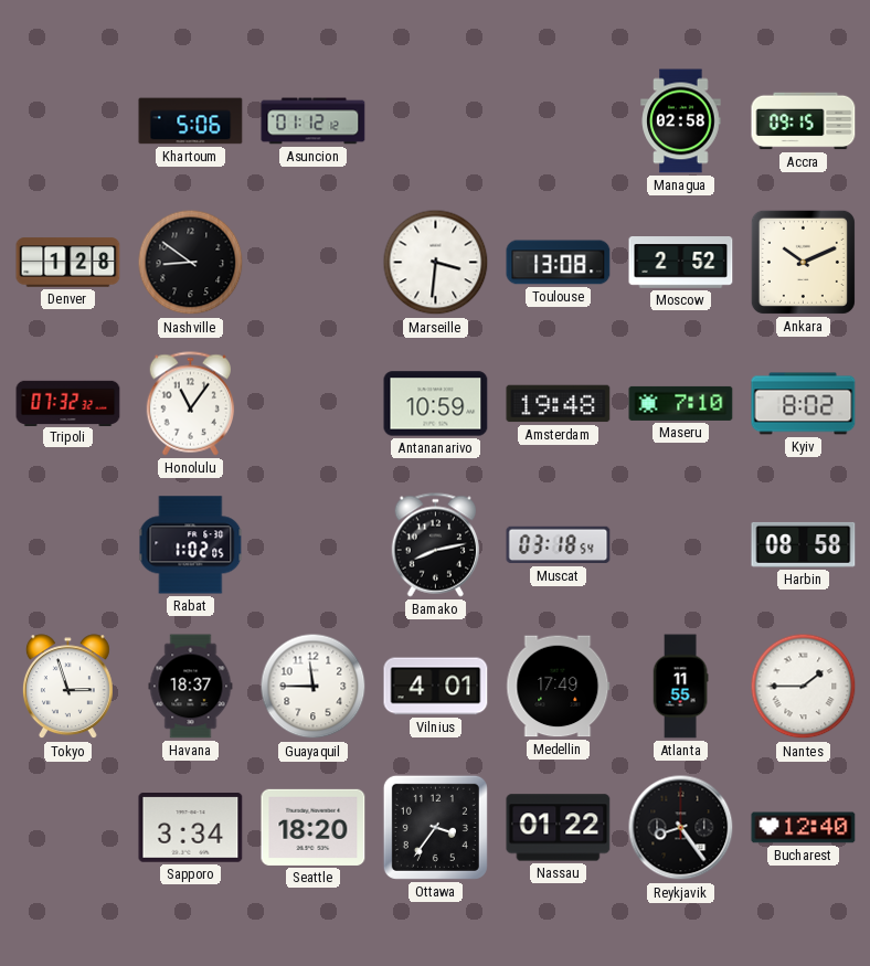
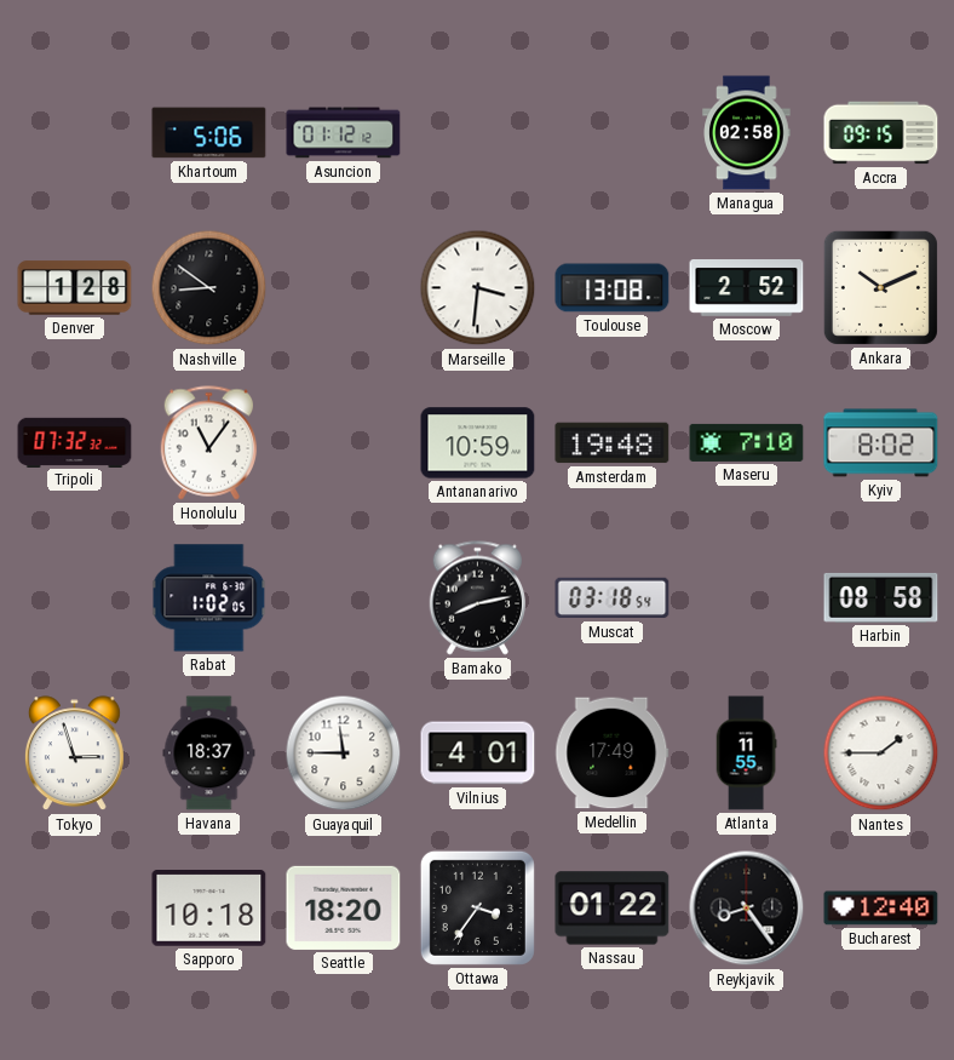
Sapporo: 3:34 -> 10:18
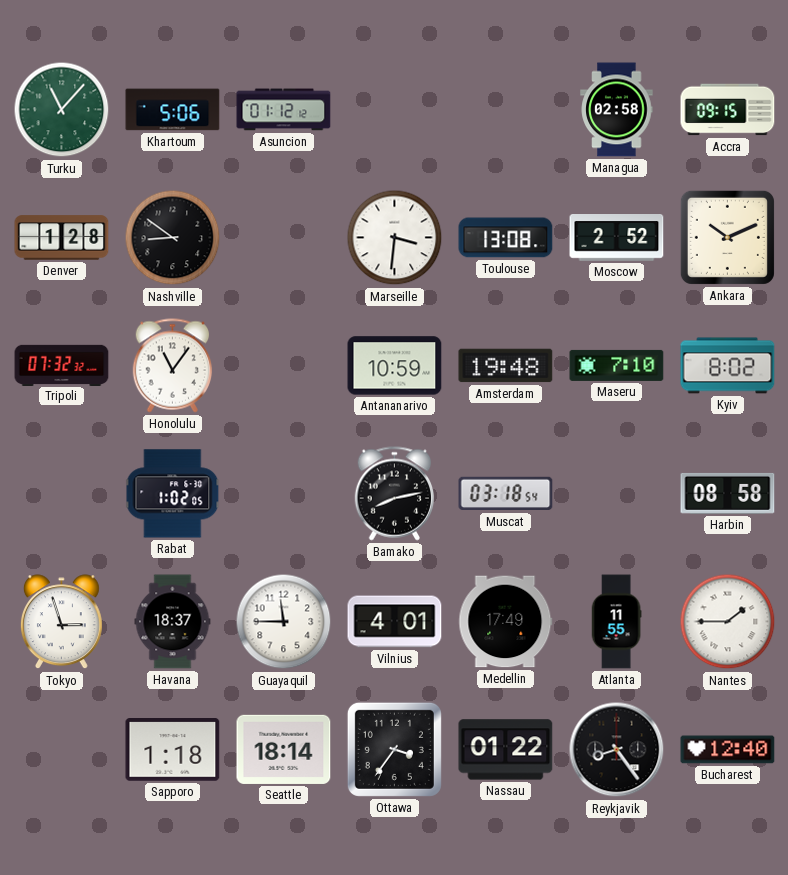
Turku: none -> 11:07
Sapporo: 10:18 -> 1:18
Seattle: 18:20 -> 18:14
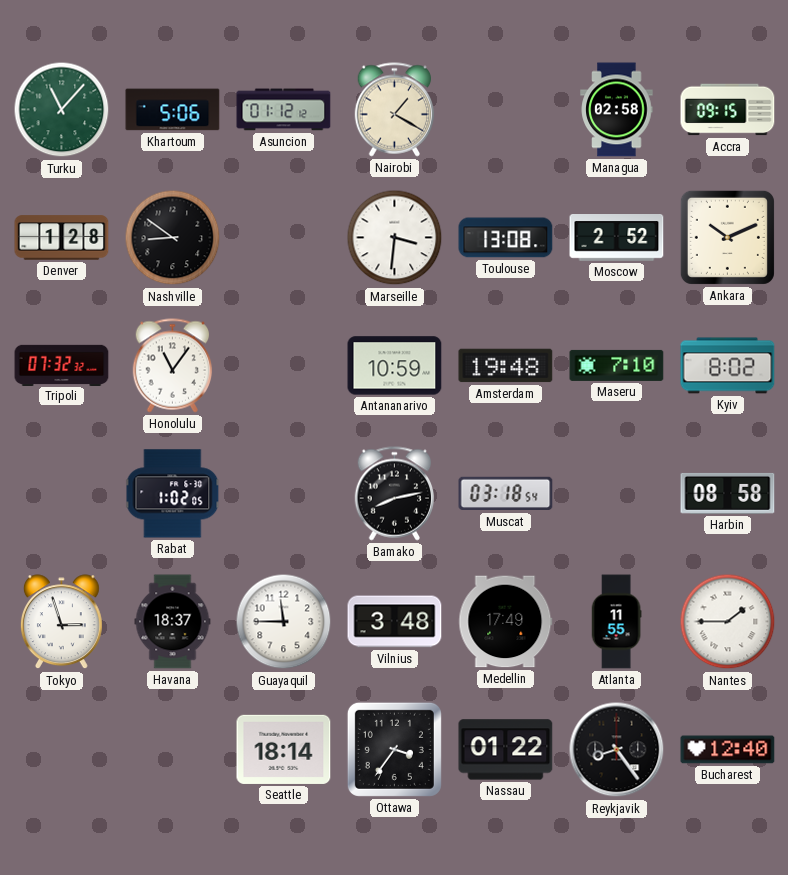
Nairobi: none -> 1:20
Vilnius: 4:01 -> 3:48
Sapporo: 1:18 -> none
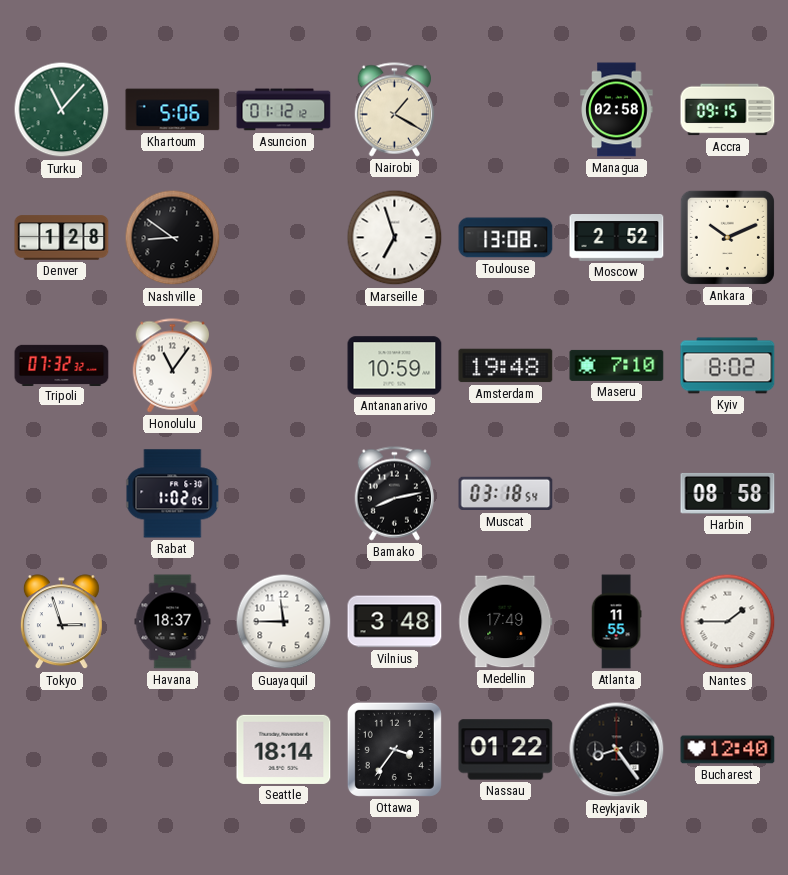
Marseille: 3:31 -> 6:57
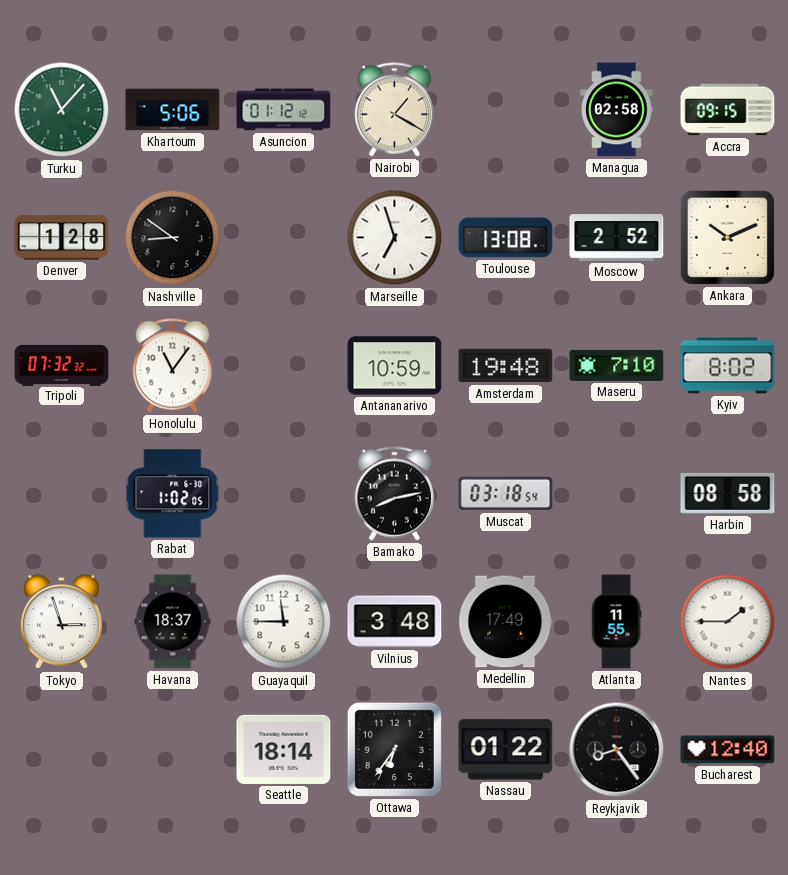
Ottawa: 3:36 -> 6:36
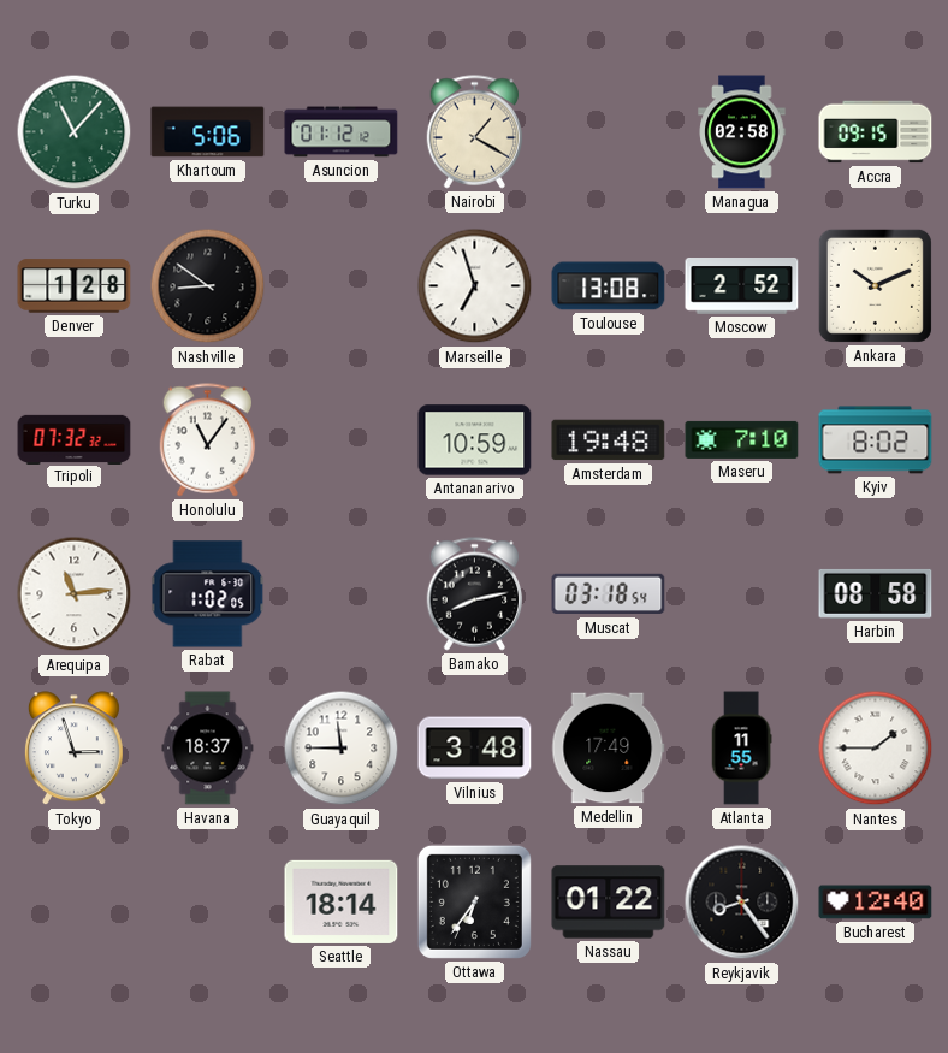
Arequipa: none -> 11:14
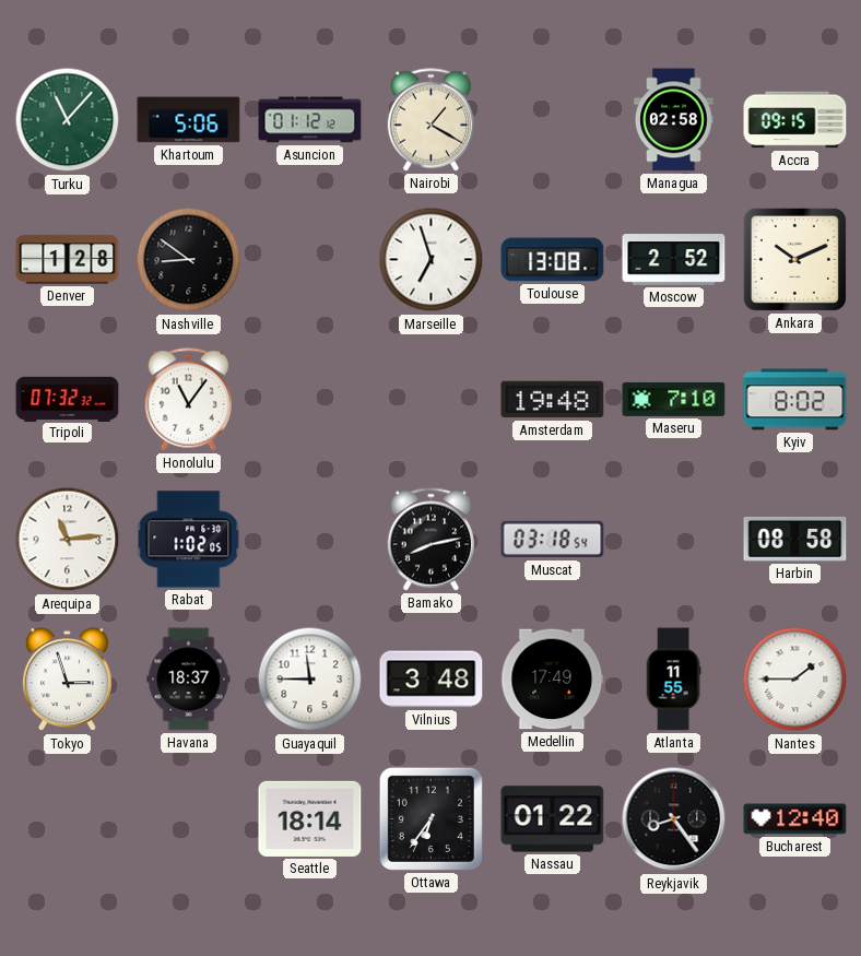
Antananarivo: 10:59 -> none
